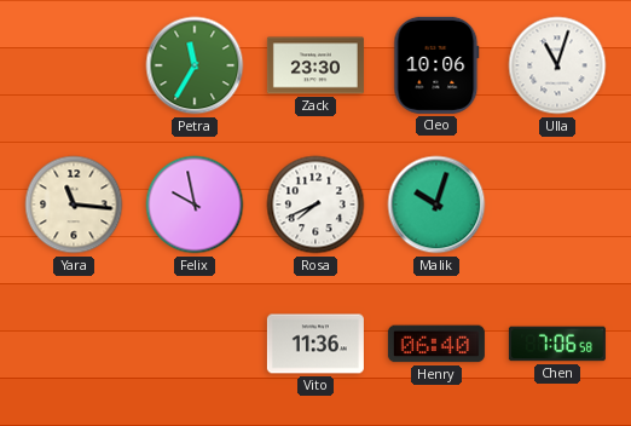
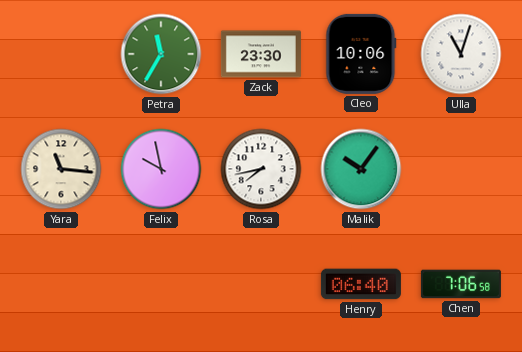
Rosa: 7:41 -> 7:43
Malik: 10:03 -> 10:06
Vito: 11:36 -> none
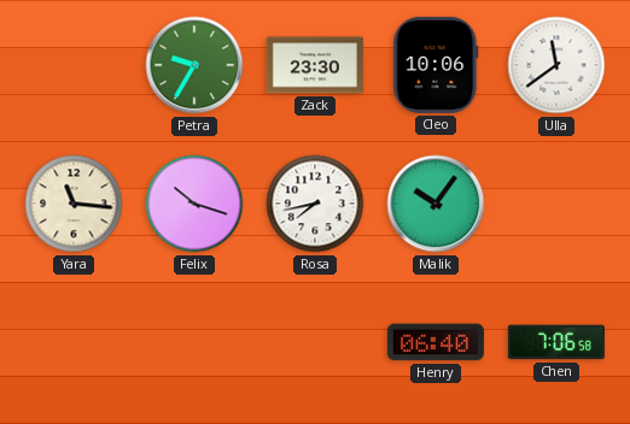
Petra: 11:35 -> 9:35
Ulla: 11:03 -> 11:39
Felix: 9:58 -> 10:18
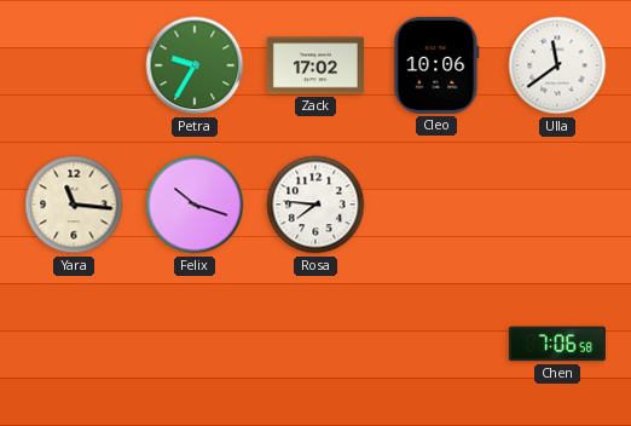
Zack: 23:30 -> 17:02
Rosa: 7:43 -> 7:46
Malik: 10:06 -> none
Henry: 06:40 -> none
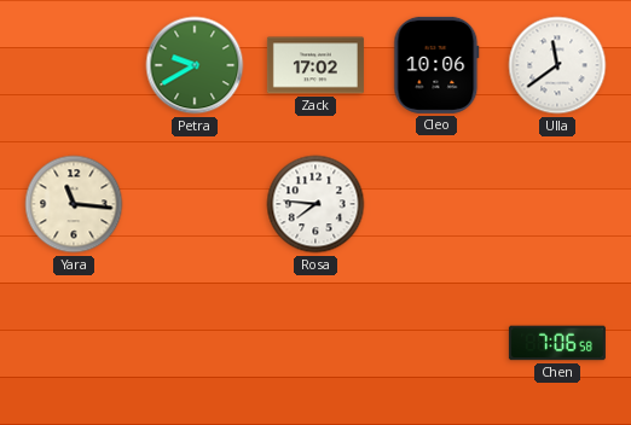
Petra: 9:35 -> 9:40
Felix: 10:18 -> none
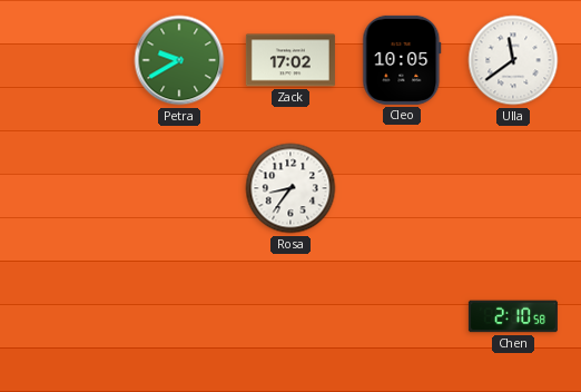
Cleo: 10:06 -> 10:05
Yara: 11:16 -> none
Rosa: 7:46 -> 8:36
Chen: 7:06 -> 2:10
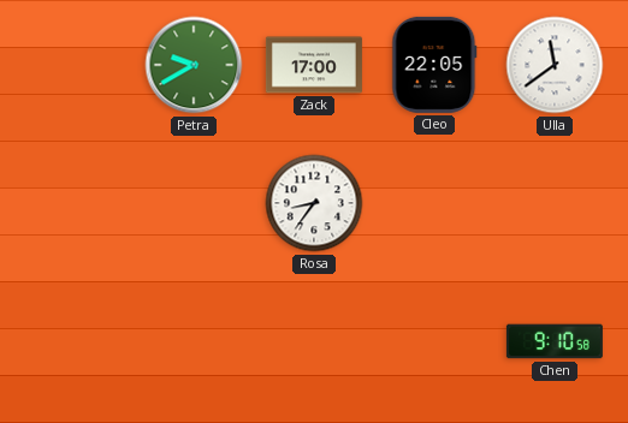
Zack: 17:02 -> 17:00
Cleo: 10:05 -> 22:05
Chen: 2:10 -> 9:10
